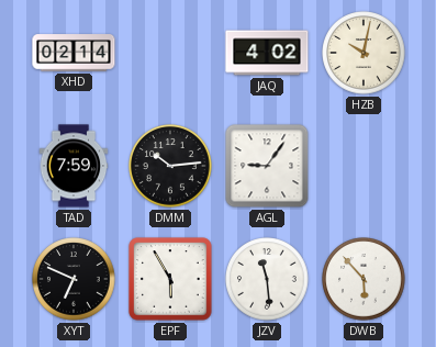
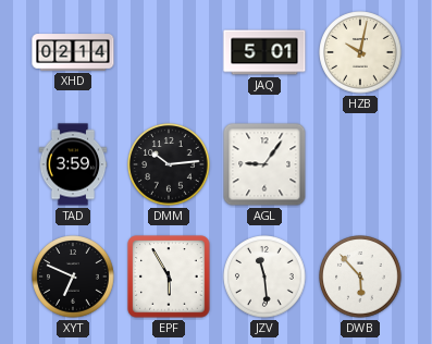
JAQ: 4:02 -> 5:01
TAD: 7:59 -> 3:59
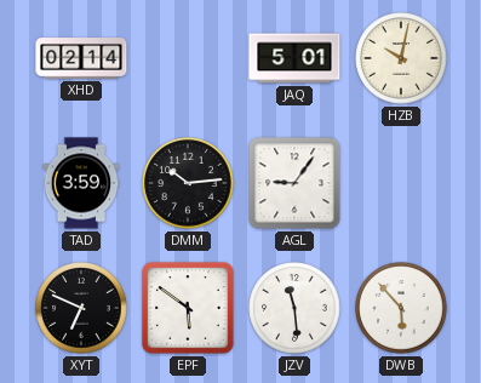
EPF: 5:55 -> 5:51
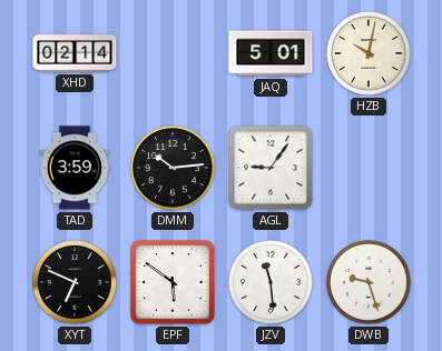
DWB: 5:53 -> 9:27
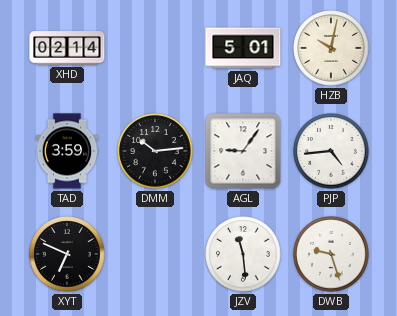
PJP: none -> 4:44
EPF: 5:51 -> none
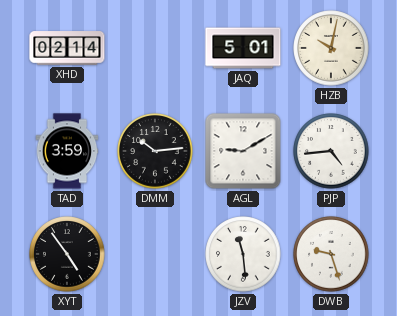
AGL: 9:06 -> 9:10
XYT: 6:49 -> 4:54
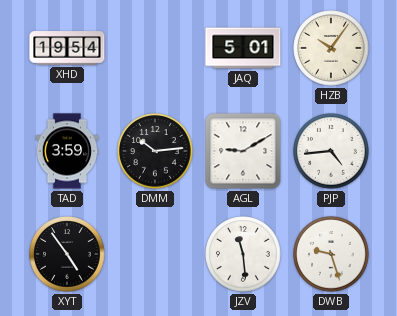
XHD: 02:14 -> 19:54
HZB: 10:02 -> 10:06
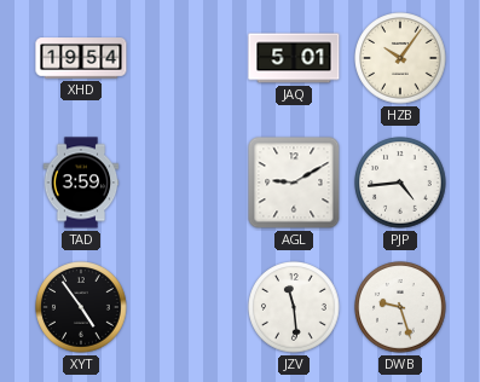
DMM: 10:14 -> none
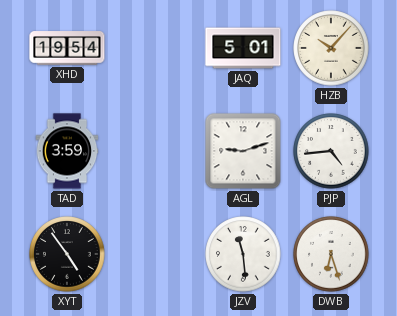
HZB: 10:06 -> 10:07
AGL: 9:10 -> 9:12
DWB: 9:27 -> 6:27
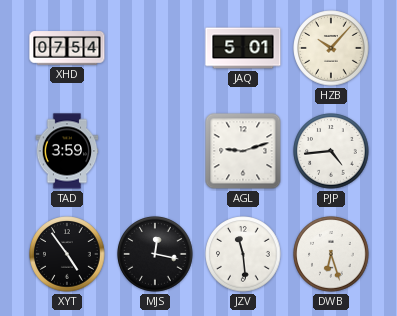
XHD: 19:54 -> 07:54
MJS: none -> 12:17
